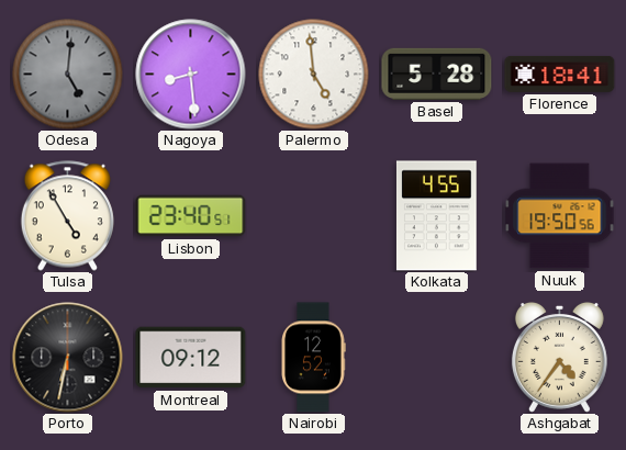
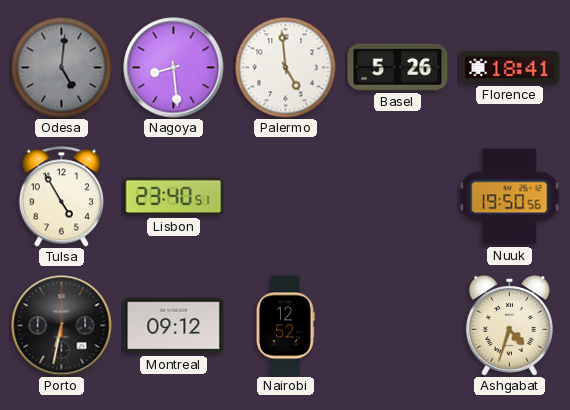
Basel: 5:28 -> 5:26
Kolkata: 4:55 -> none
Ashgabat: 4:36 -> 4:33
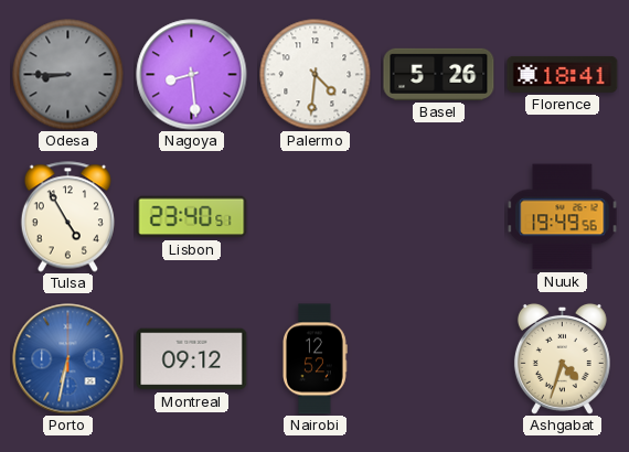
Odesa: 5:01 -> 8:45
Palermo: 4:59 -> 4:31
Nuuk: 19:50 -> 19:49
Porto dial: black -> blue
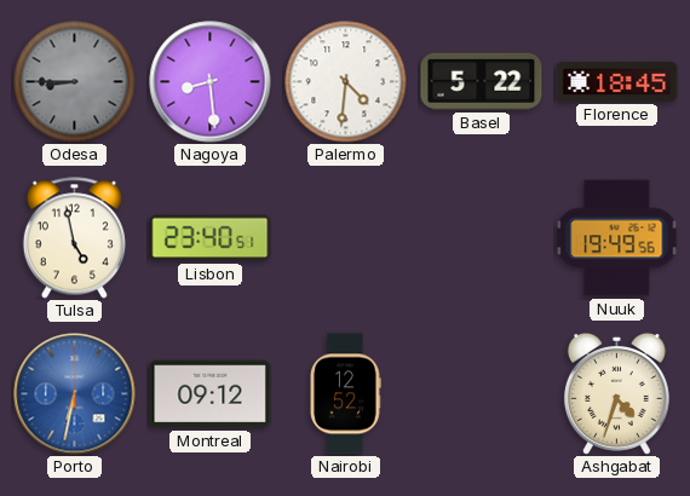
Basel: 5:26 -> 5:22
Florence: 18:41 -> 18:45
Tulsa: 4:55 -> 4:58
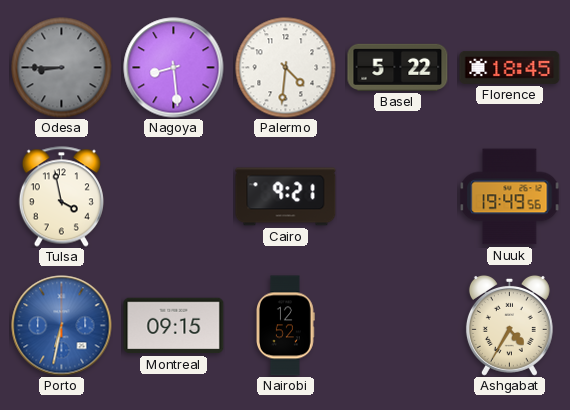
Tulsa: 4:58 -> 3:58
Lisbon: 23:40 -> none
Cairo: none -> 9:21
Montreal: 09:12 -> 09:15
Ashgabat: 4:33 -> 4:35
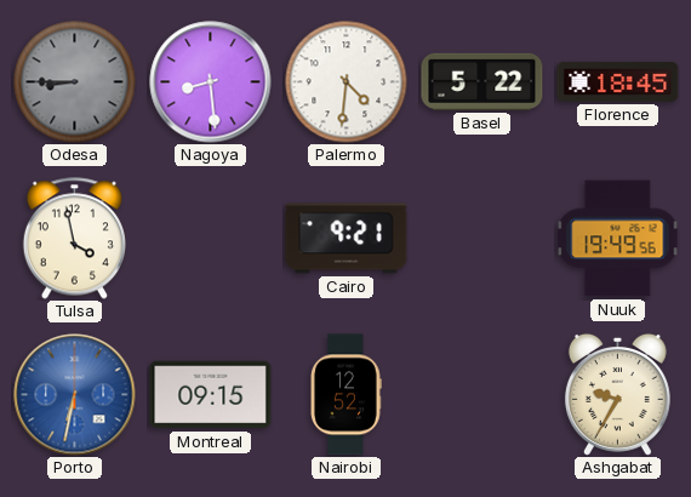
Ashgabat: 4:35 -> 9:35
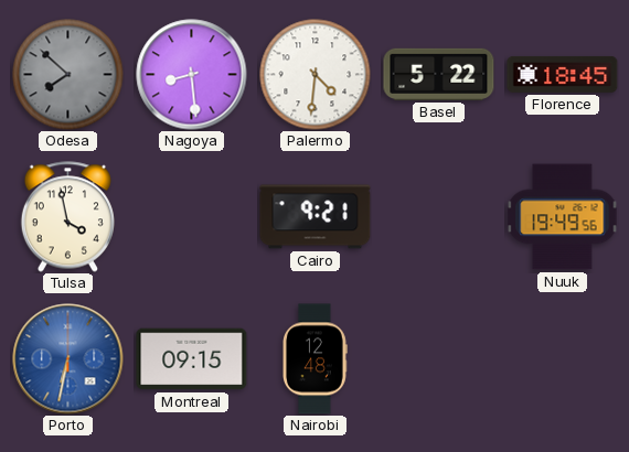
Odesa: 8:45 -> 7:52
Nairobi: 12:52 -> 12:48
Ashgabat: 9:35 -> none
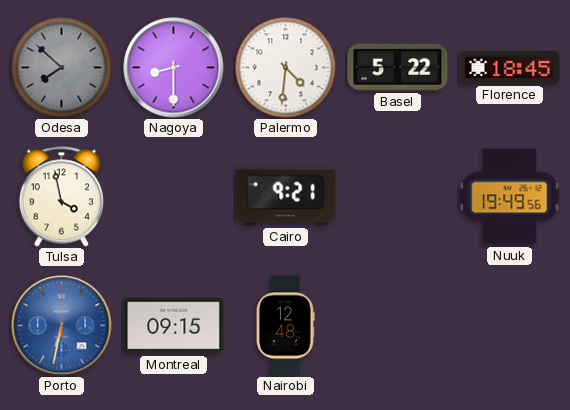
Nagoya: 8:29 -> 8:30
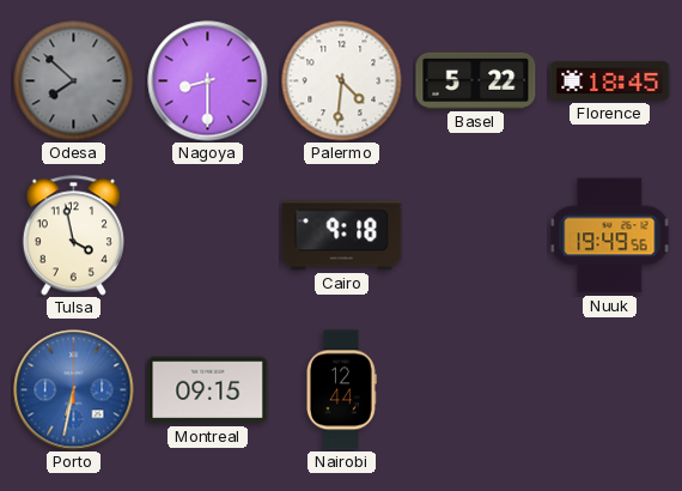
Cairo: 9:21 -> 9:18
Nairobi: 12:48 -> 12:44
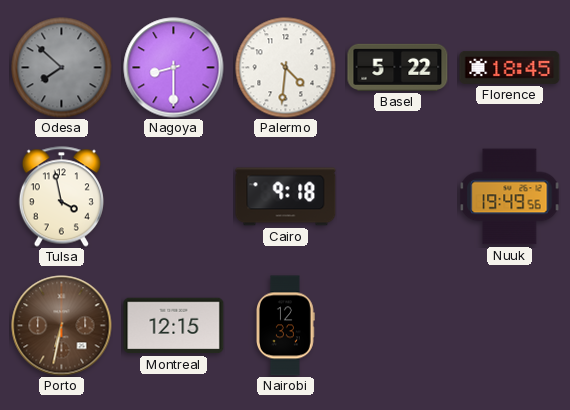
Porto dial: blue -> brown
Montreal: 09:15 -> 12:15
Nairobi: 12:44 -> 12:33
